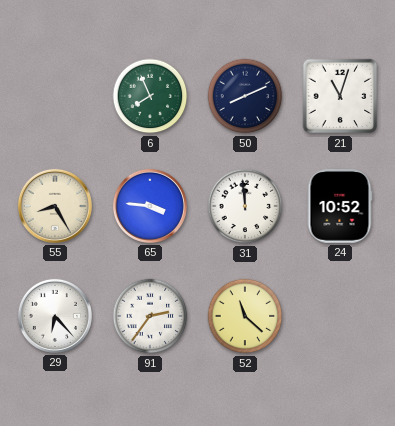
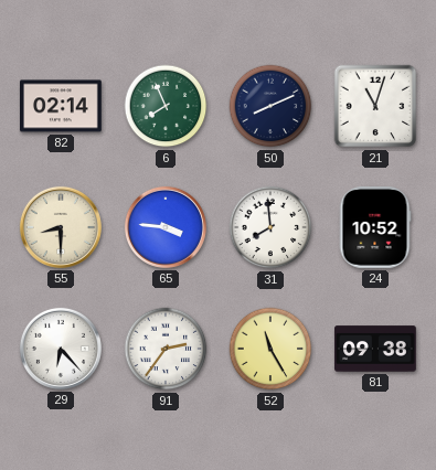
82: none -> 02:14
55: 8:25 -> 8:30
31: 11:59 -> 7:59
52: 11:22 -> 11:25
81: none -> 09:38
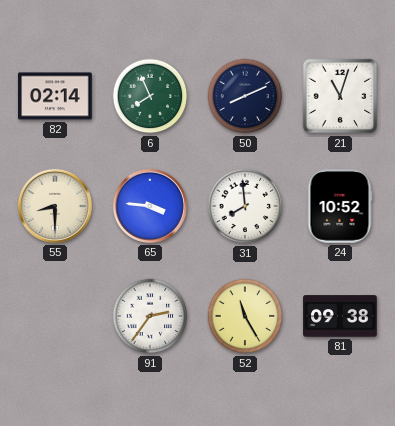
29: 6:23 -> none
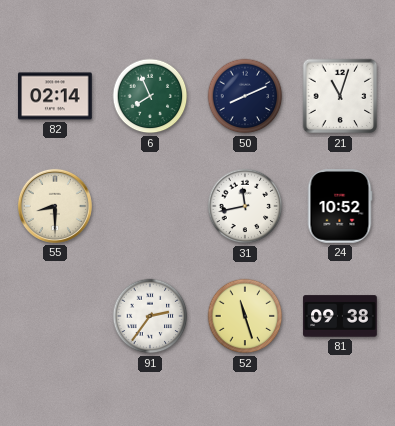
65: 3:46 -> none
31: 7:59 -> 11:43
52: 11:25 -> 11:27
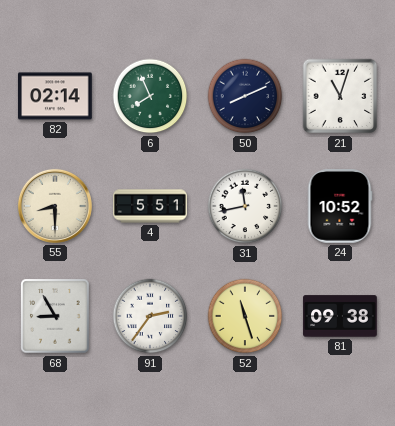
4: none -> 5:51
68: none -> 8:55
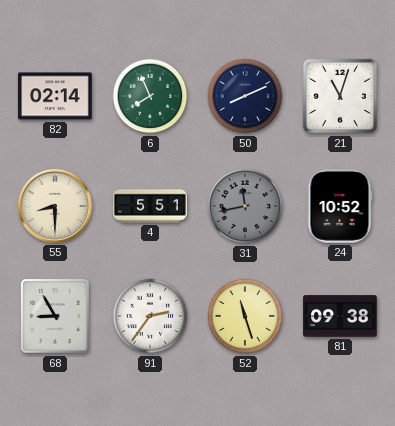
31 dial: white -> grey
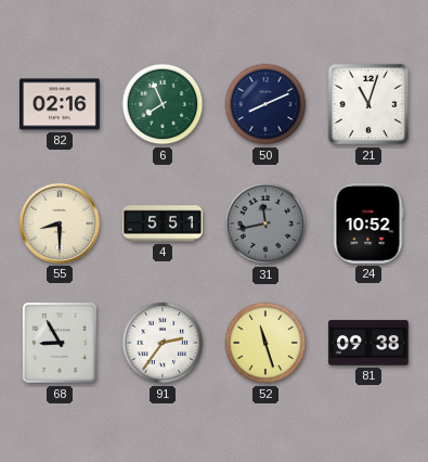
82: 02:14 -> 02:16
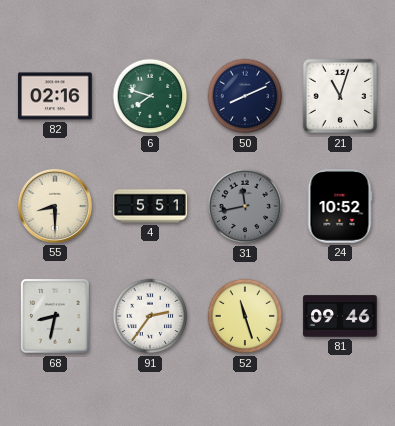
6: 7:56 -> 7:48
68: 8:55 -> 8:32
81: 09:38 -> 09:46
